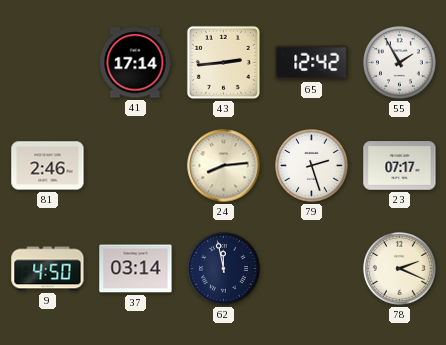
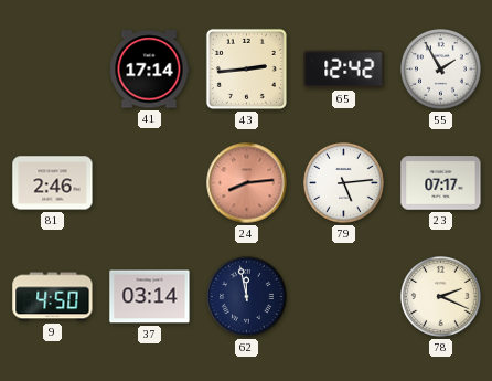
24 dial: cream -> salmon
79: 2:27 -> 5:14
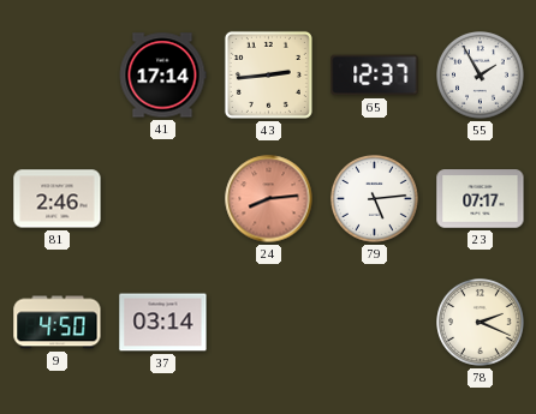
65: 12:42 -> 12:37
62: 11:58 -> none
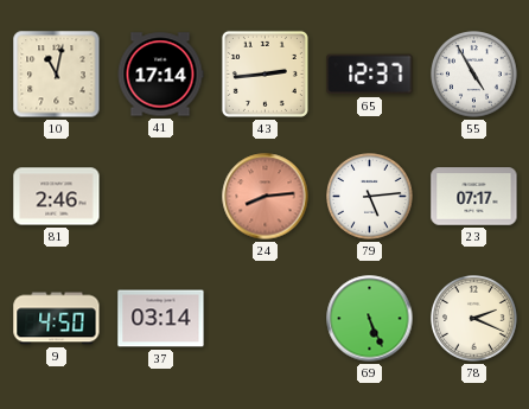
10: none -> 11:02
55: 1:55 -> 4:55
69: none -> 5:26
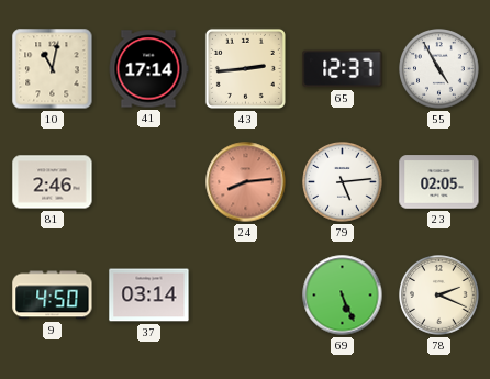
23: 07:17 -> 02:05
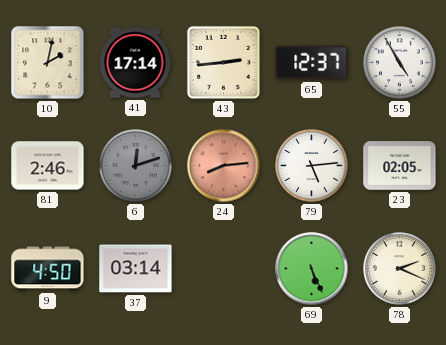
10: 11:02 -> 2:02
6: none -> 12:12
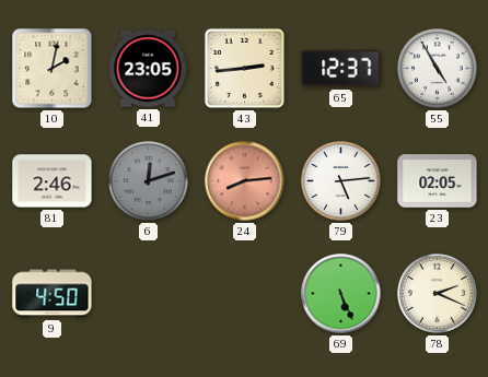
41: 17:14 -> 23:05
37: 03:14 -> none
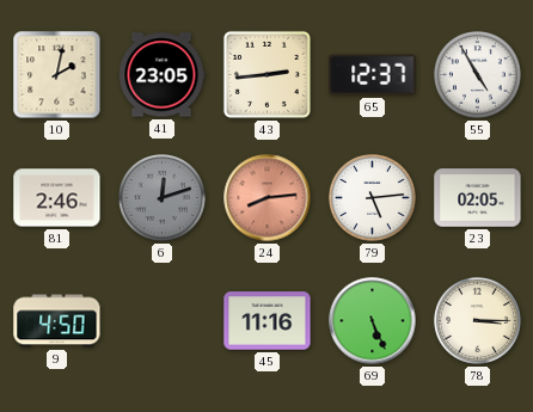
45: none -> 11:16
78: 2:19 -> 3:15
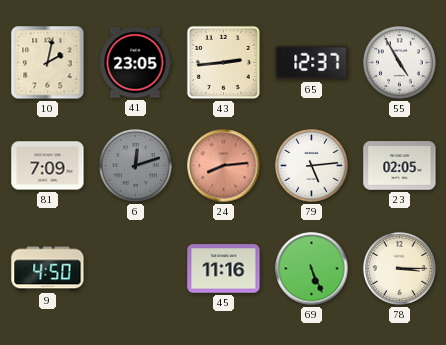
81: 2:46 -> 7:09
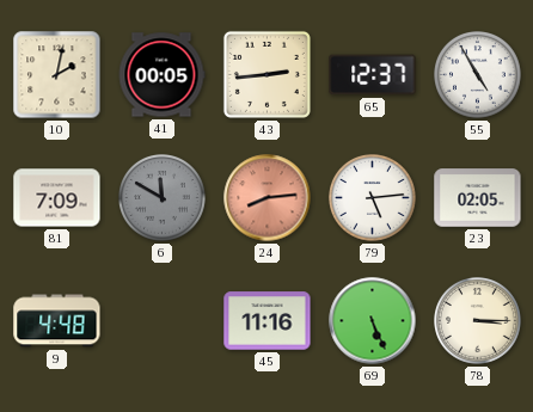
41: 23:05 -> 00:05
6: 12:12 -> 11:50
9: 4:50 -> 4:48
